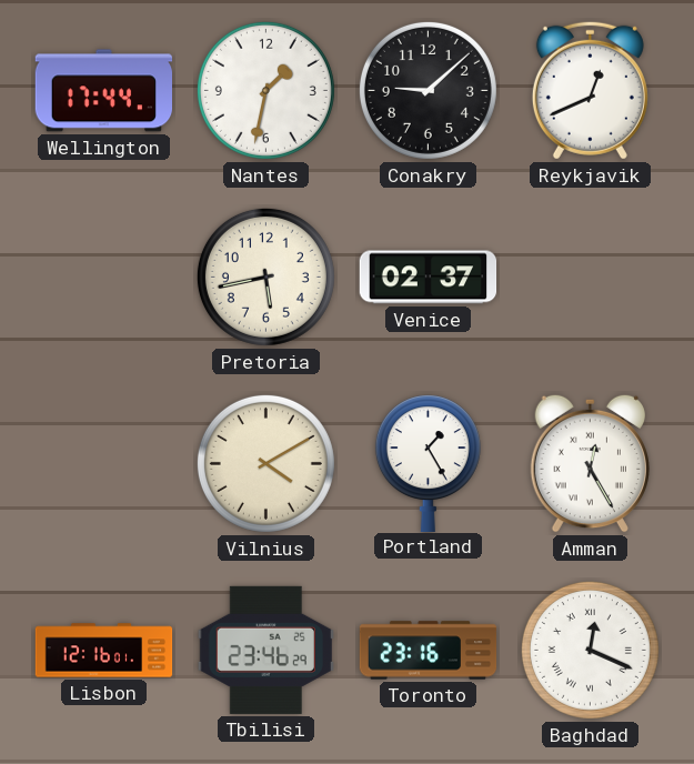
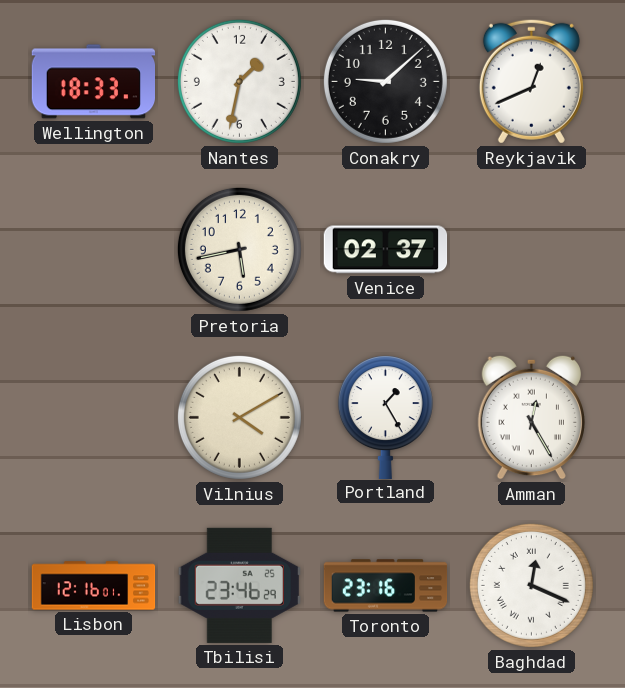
Wellington: 17:44 -> 18:33
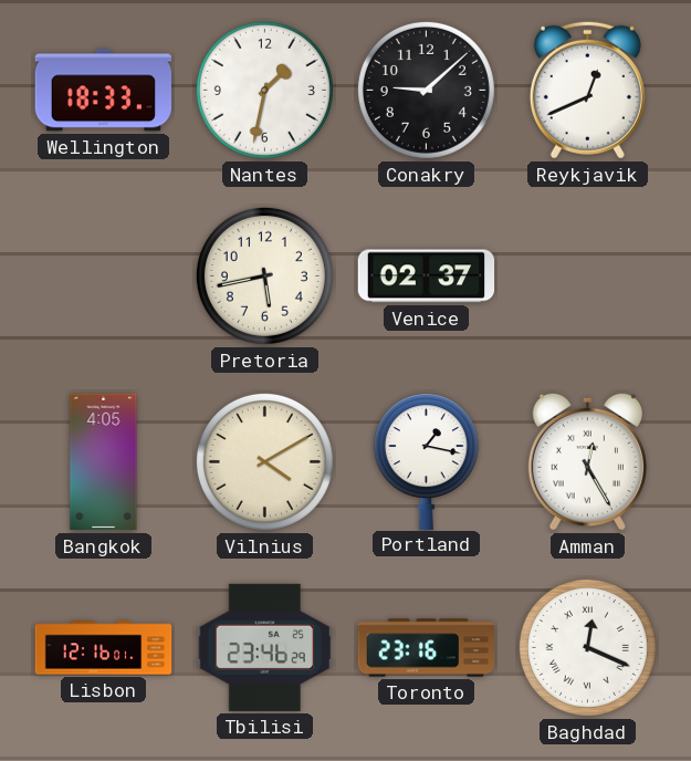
Bangkok: none -> 4:05
Portland: 1:25 -> 1:17
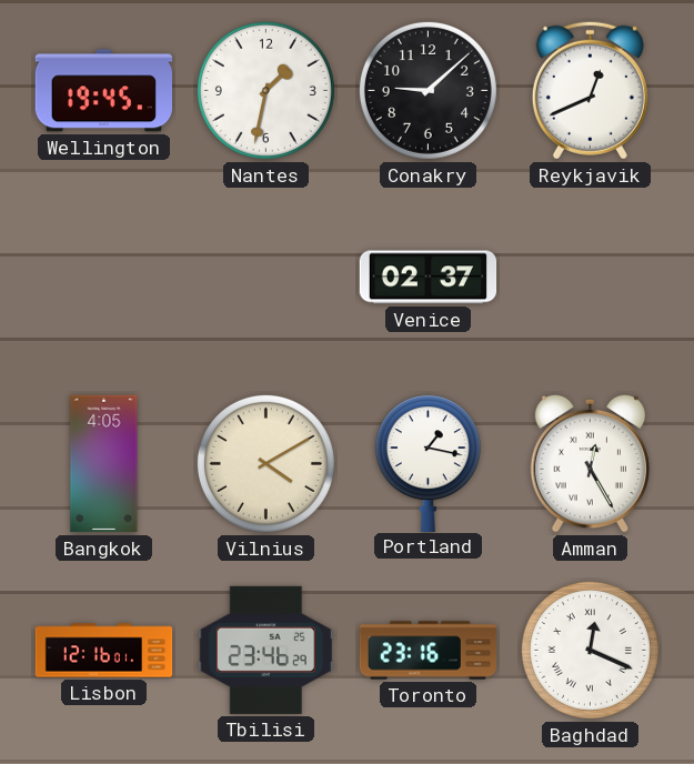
Wellington: 18:33 -> 19:45
Pretoria: 5:43 -> none
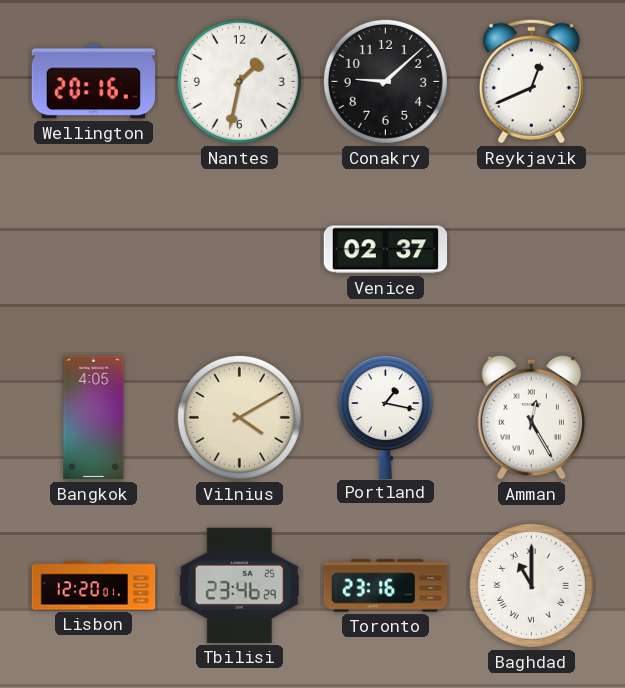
Wellington: 19:45 -> 20:16
Lisbon: 12:16 -> 12:20
Baghdad: 12:19 -> 11:00
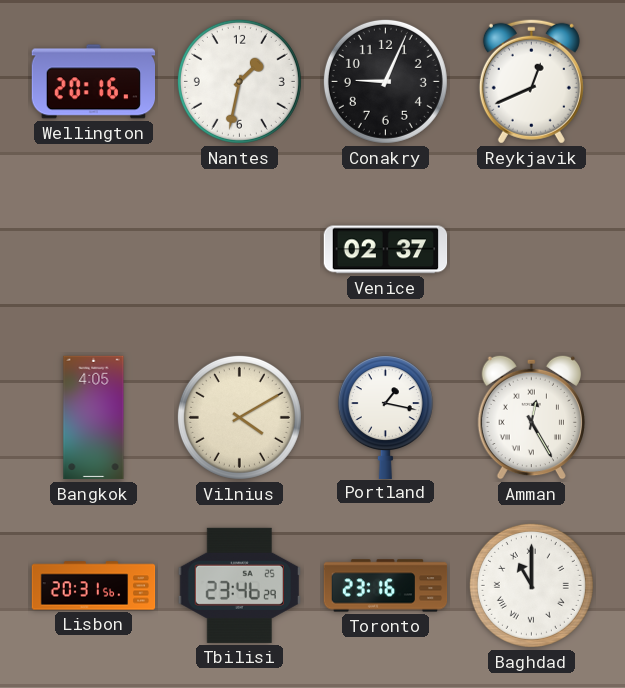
Conakry: 9:08 -> 9:04
Lisbon: 12:20 -> 20:31
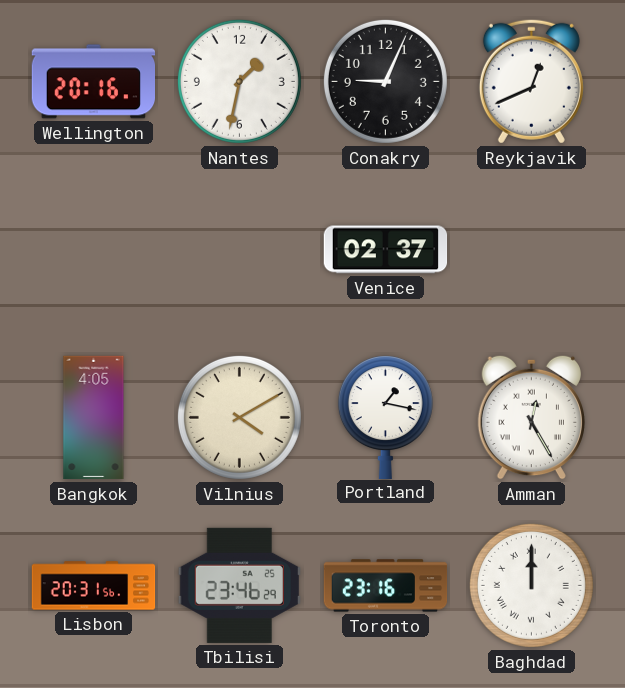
Baghdad: 11:00 -> 12:00
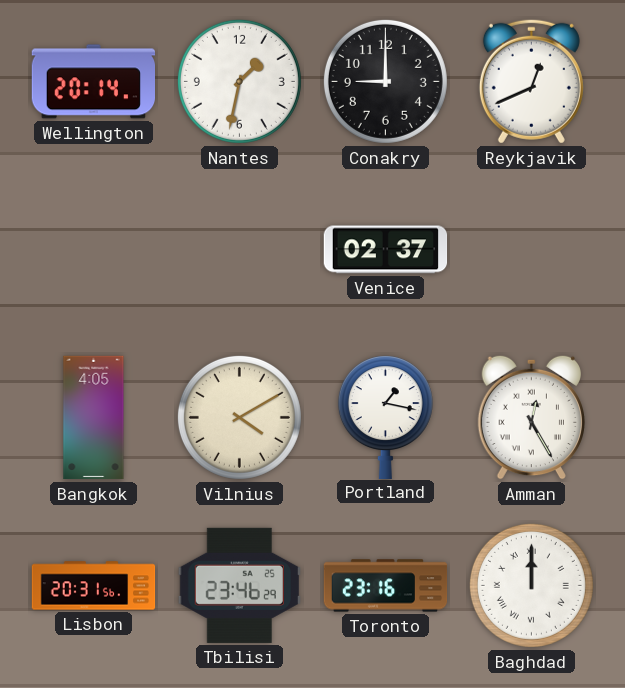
Wellington: 20:16 -> 20:14
Conakry: 9:04 -> 9:00
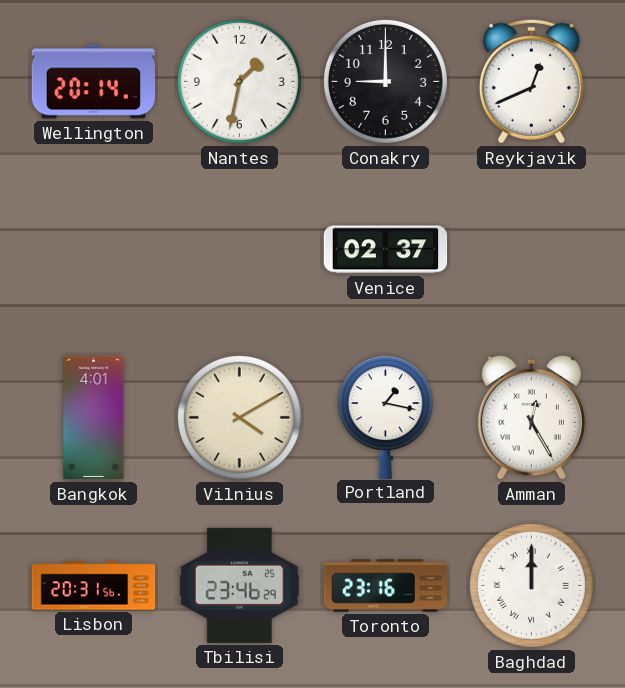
Bangkok: 4:05 -> 4:01
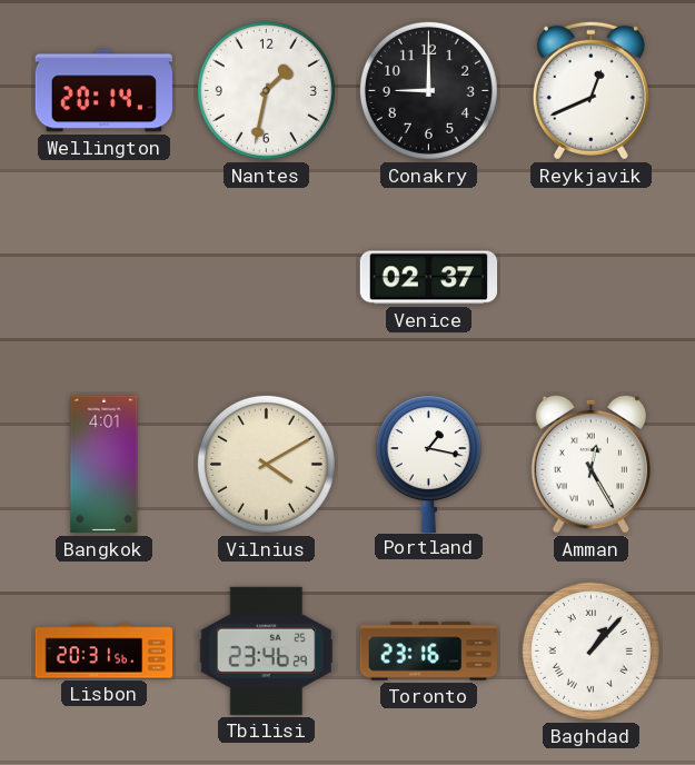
Baghdad: 12:00 -> 1:07
